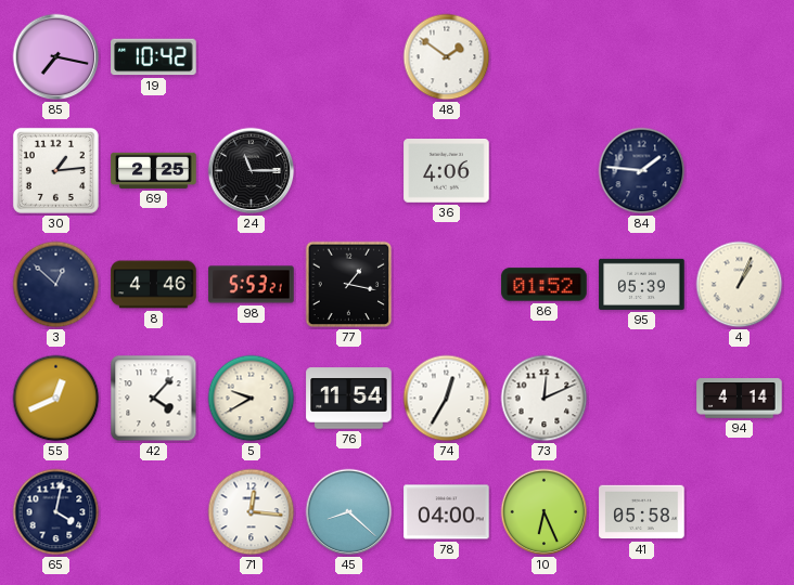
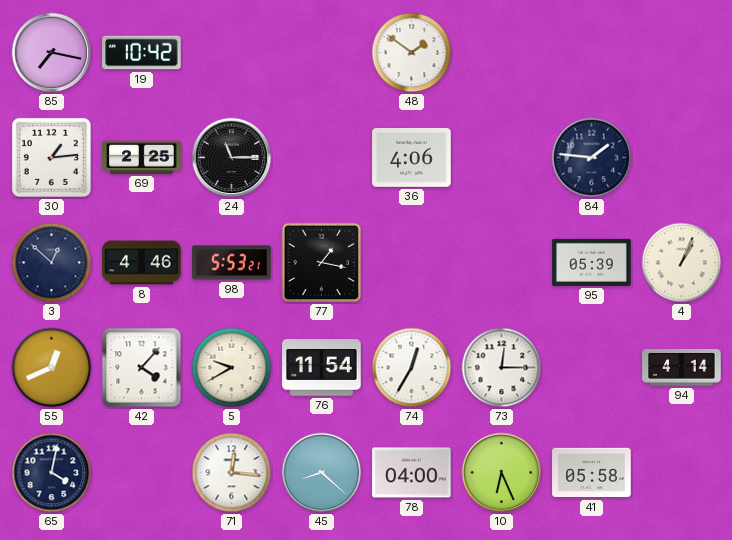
86: 01:52 -> none
73: 12:11 -> 12:15
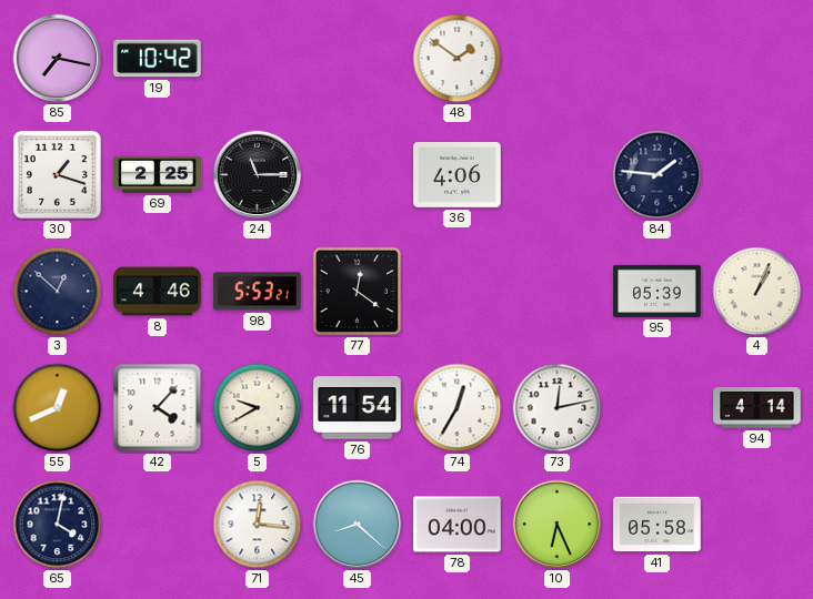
30: 1:14 -> 1:18
77: 1:17 -> 12:21
73: 12:15 -> 12:13
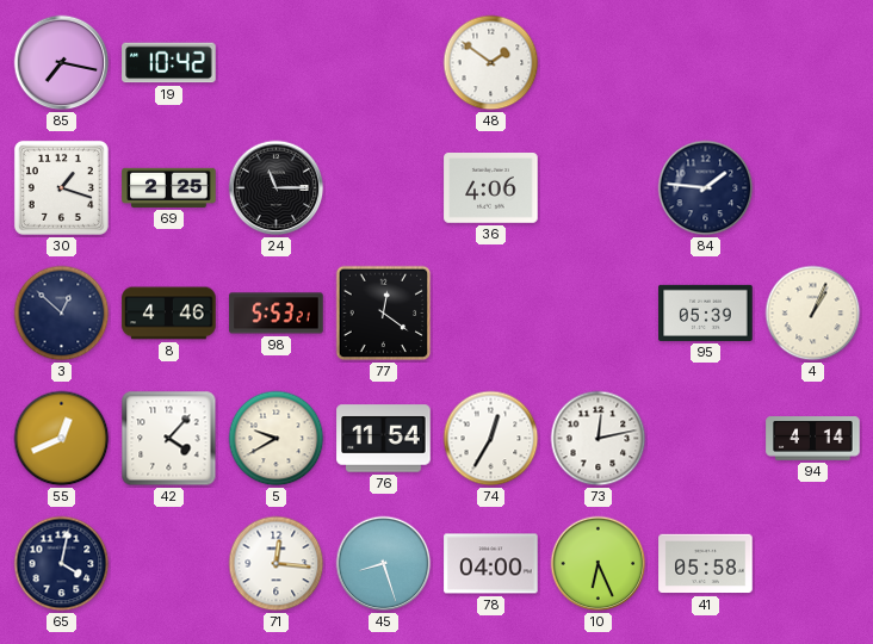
45: 8:22 -> 8:27
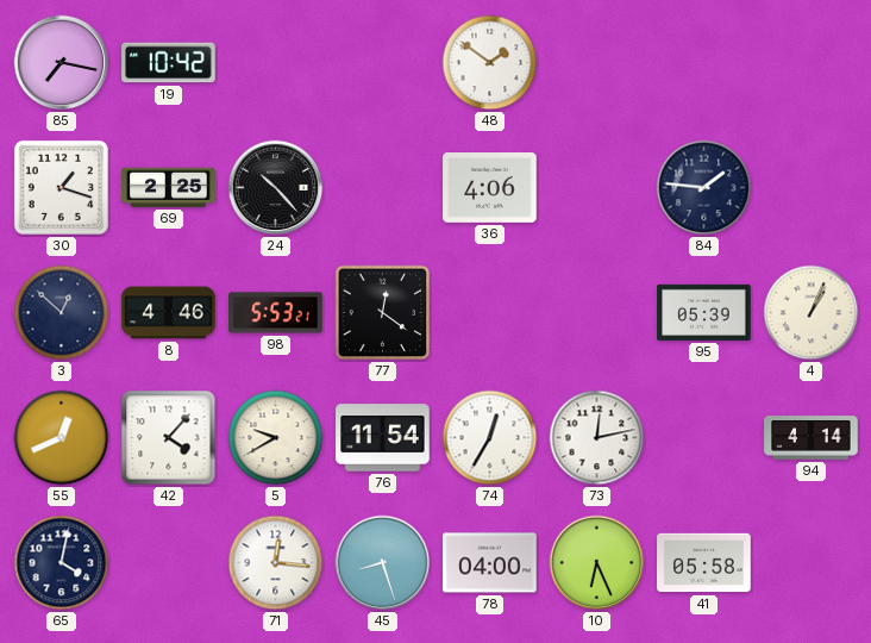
24: 11:15 -> 10:23
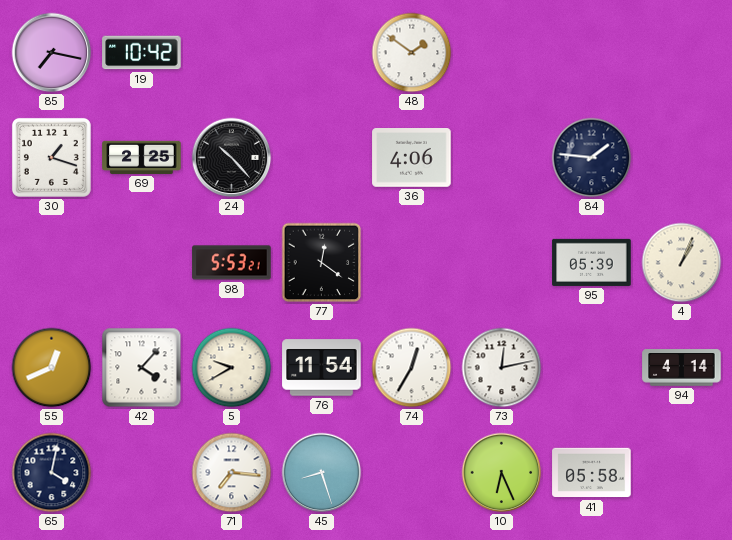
3: 12:52 -> none
8: 4:46 -> none
71: 12:16 -> 7:16
78: 04:00 -> none
